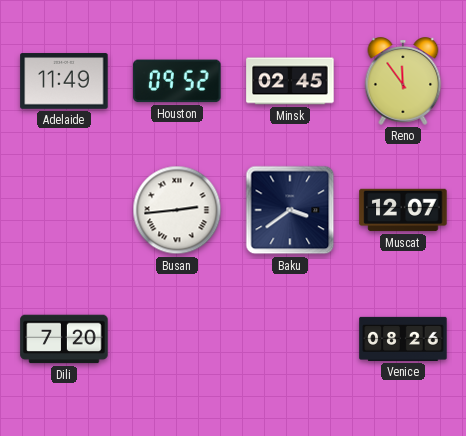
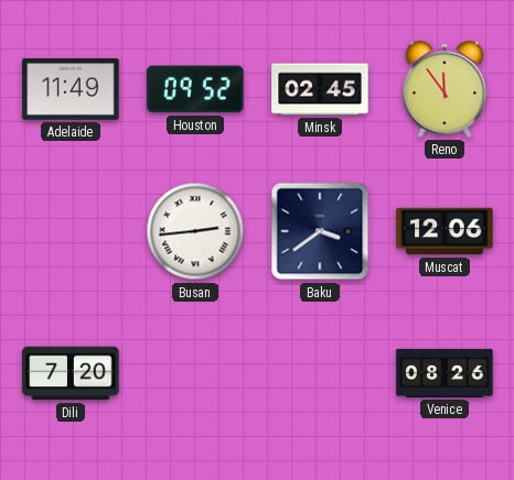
Muscat: 12:07 -> 12:06
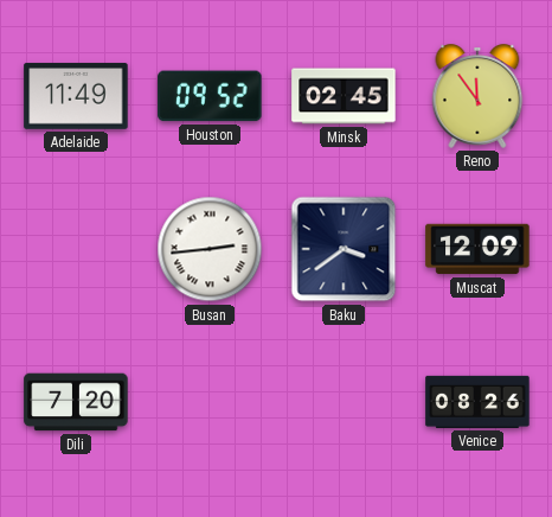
Muscat: 12:06 -> 12:09
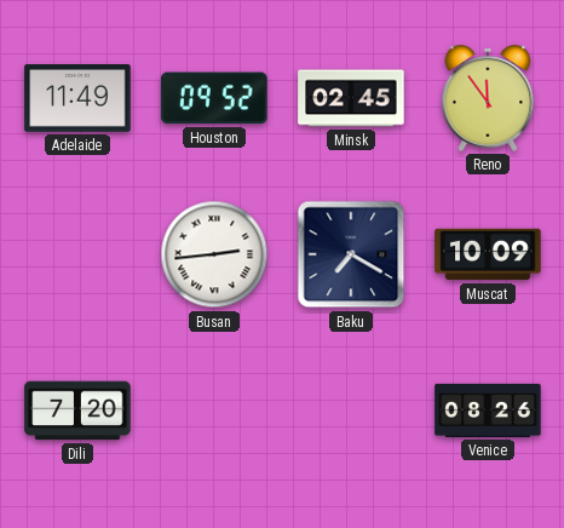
Baku: 3:39 -> 7:20
Muscat: 12:09 -> 10:09
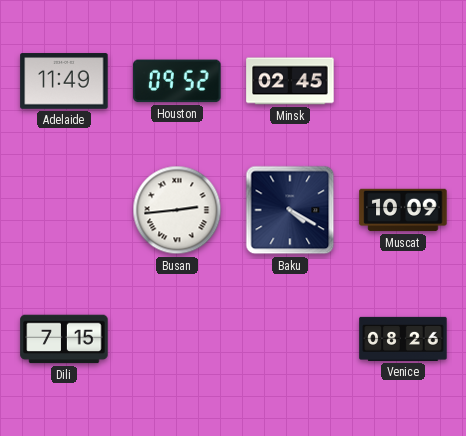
Reno: 11:54 -> none
Baku: 7:20 -> 4:20
Dili: 7:20 -> 7:15
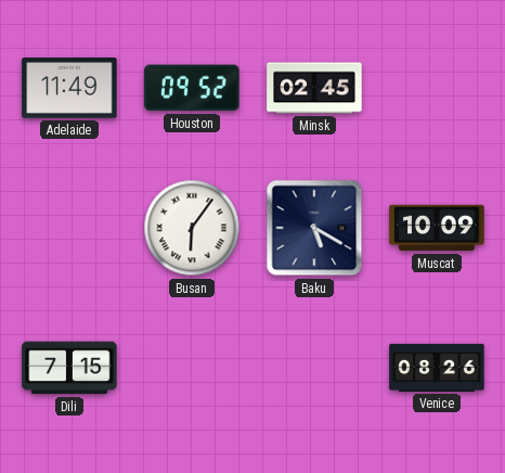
Busan: 2:44 -> 6:06
Baku: 4:20 -> 5:20
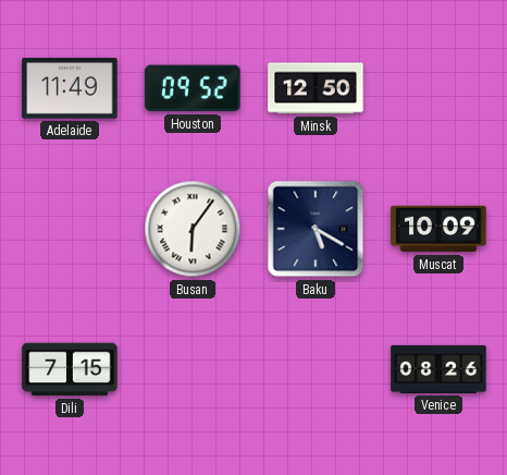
Minsk: 02:45 -> 12:50
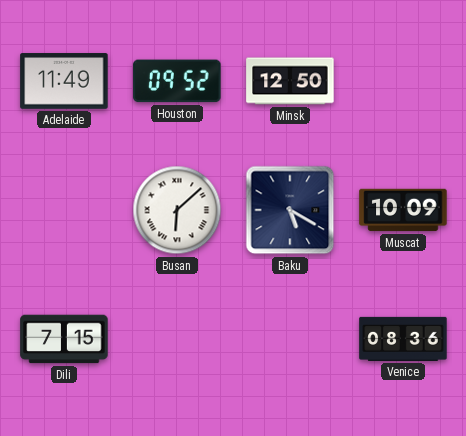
Busan: 6:06 -> 6:08
Venice: 08:26 -> 08:36
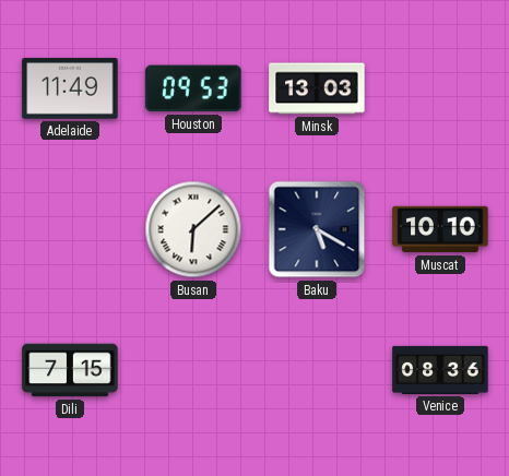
Houston: 09:52 -> 09:53
Minsk: 12:50 -> 13:03
Muscat: 10:09 -> 10:10
